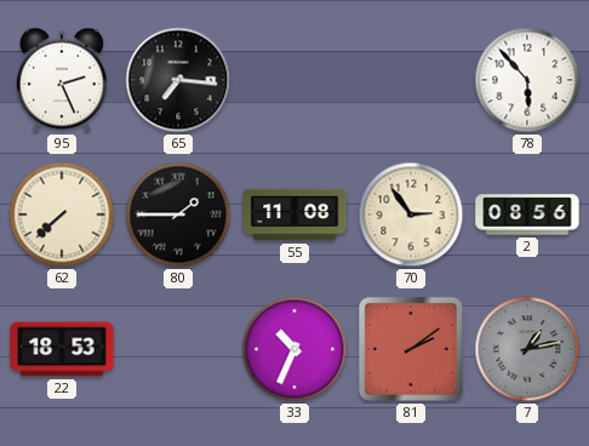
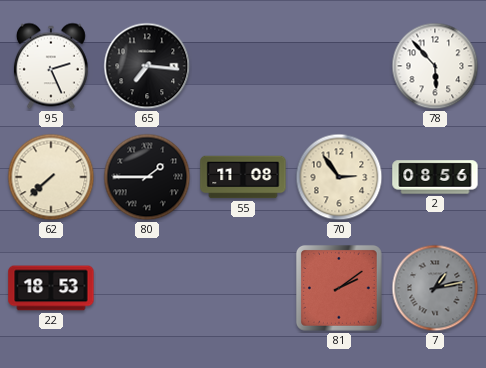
33: 10:34 -> none
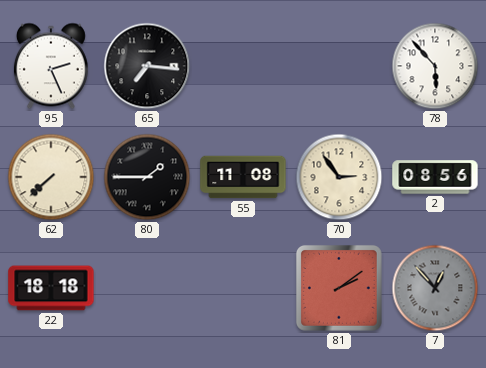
22: 18:53 -> 18:18
7: 1:13 -> 12:53
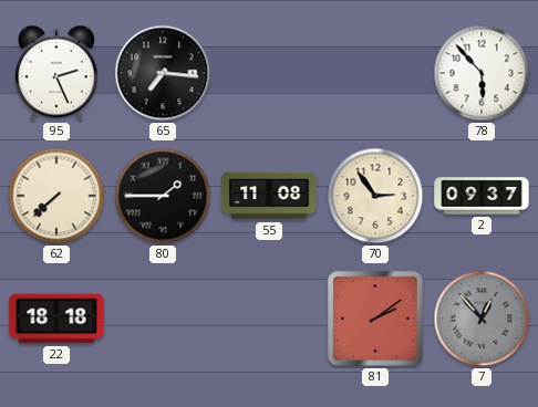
2: 08:56 -> 09:37
